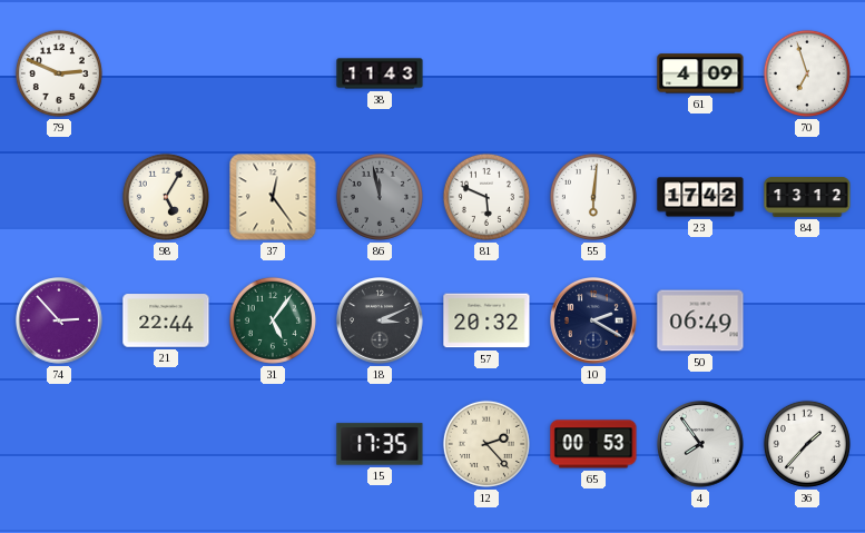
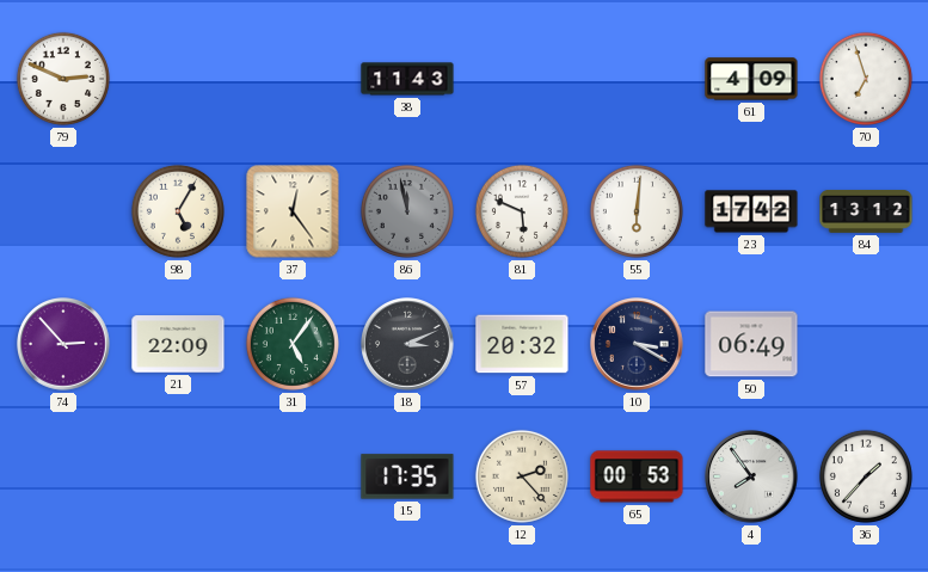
21: 22:44 -> 22:09
10: 2:20 -> 3:20
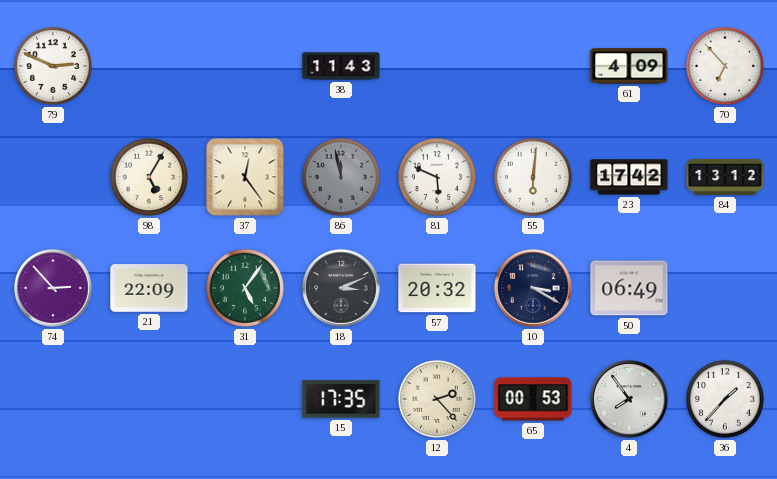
70: 6:57 -> 6:53
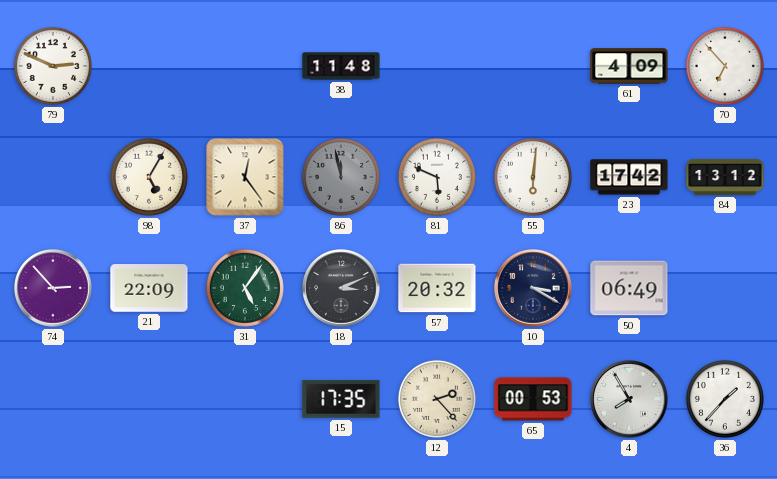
38: 11:43 -> 11:48
4: 7:54 -> 7:55
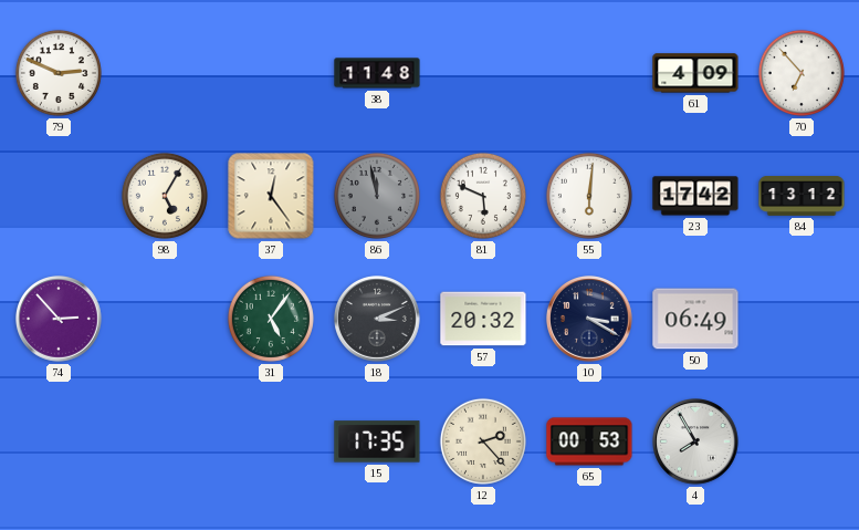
21: 22:09 -> none
36: 1:37 -> none
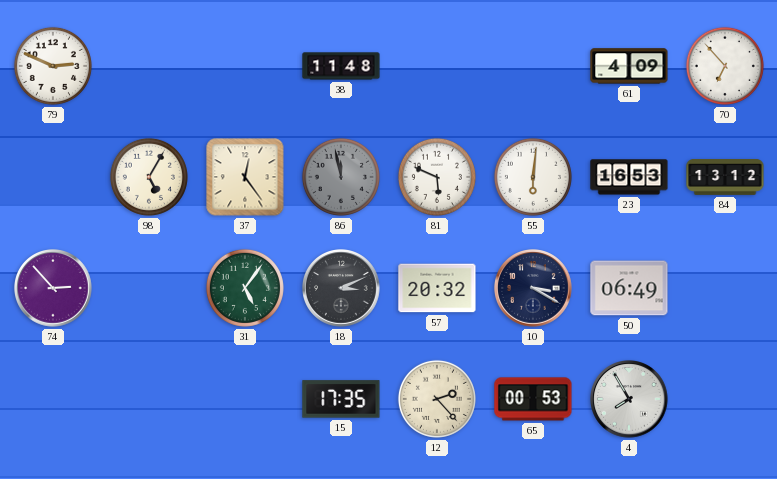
23: 17:42 -> 16:53
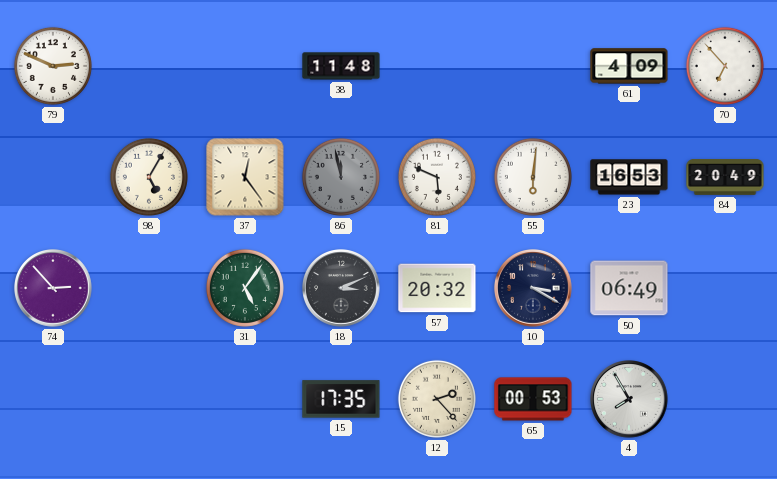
84: 13:12 -> 20:49
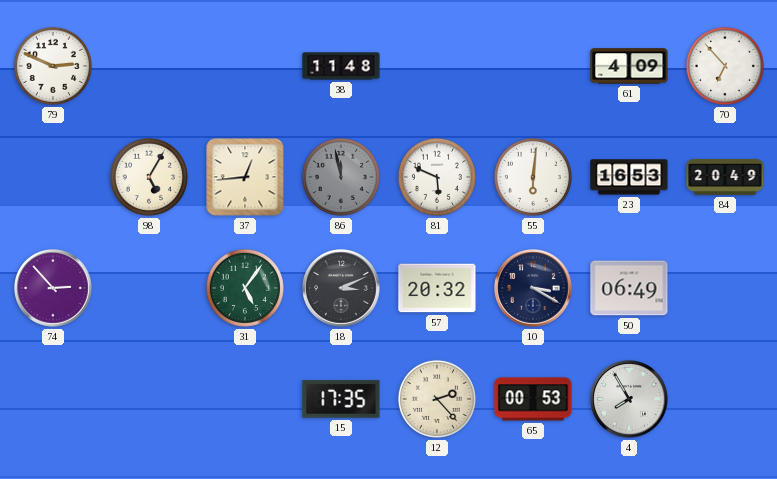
37: 12:24 -> 12:44
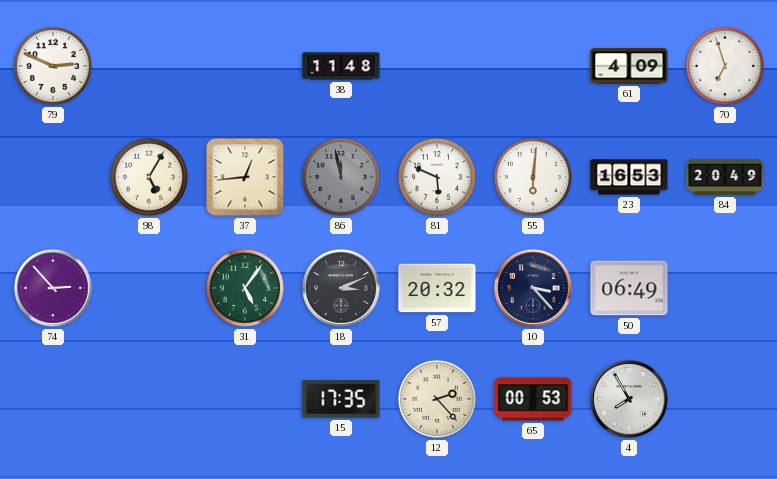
70: 6:53 -> 6:57
10: 3:20 -> 3:23
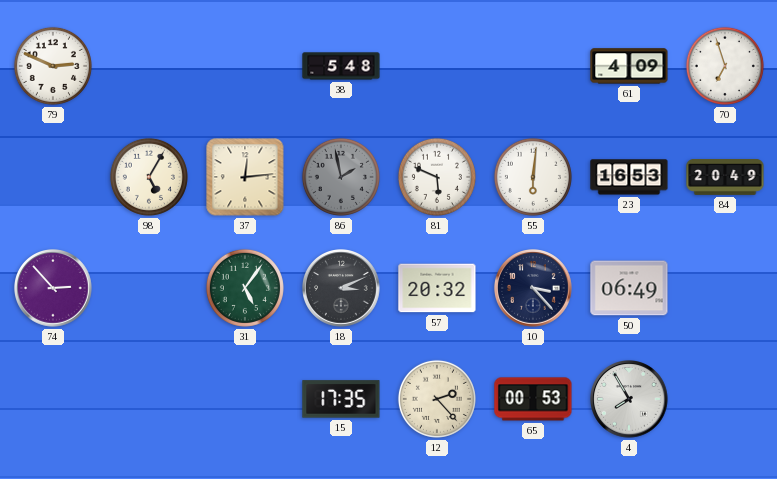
38: 11:48 -> 5:48
37: 12:44 -> 12:14
86: 11:58 -> 1:58
